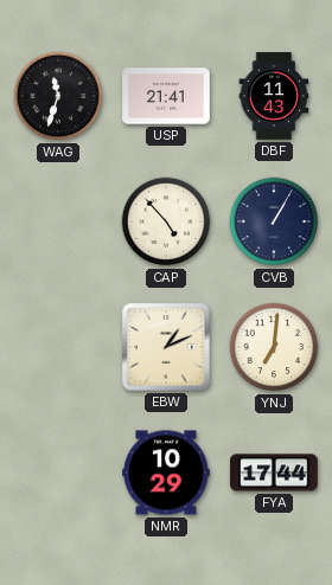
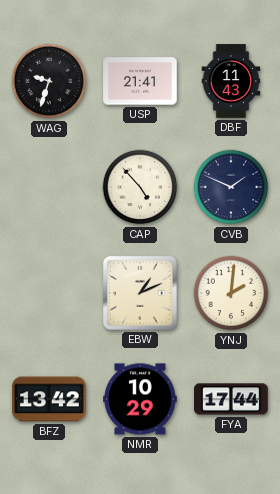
WAG: 11:33 -> 9:33
CVB: 1:05 -> 1:49
YNJ: 7:01 -> 2:01
BFZ: none -> 13:42
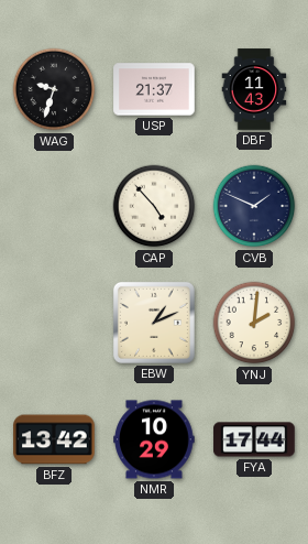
USP: 21:41 -> 21:37
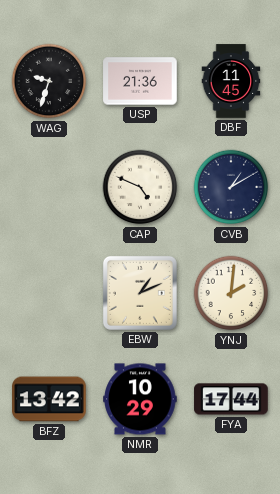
USP: 21:37 -> 21:36
DBF: 11:43 -> 11:45
CAP: 4:53 -> 4:49
CVB: 1:49 -> 1:10
